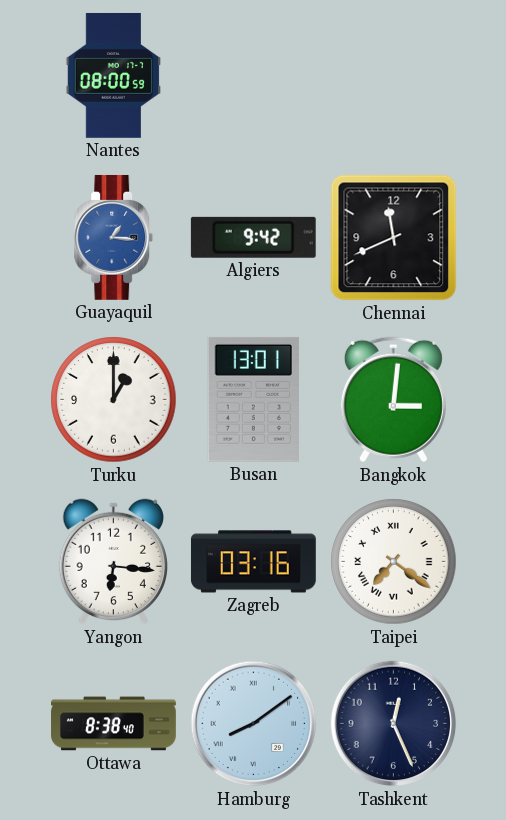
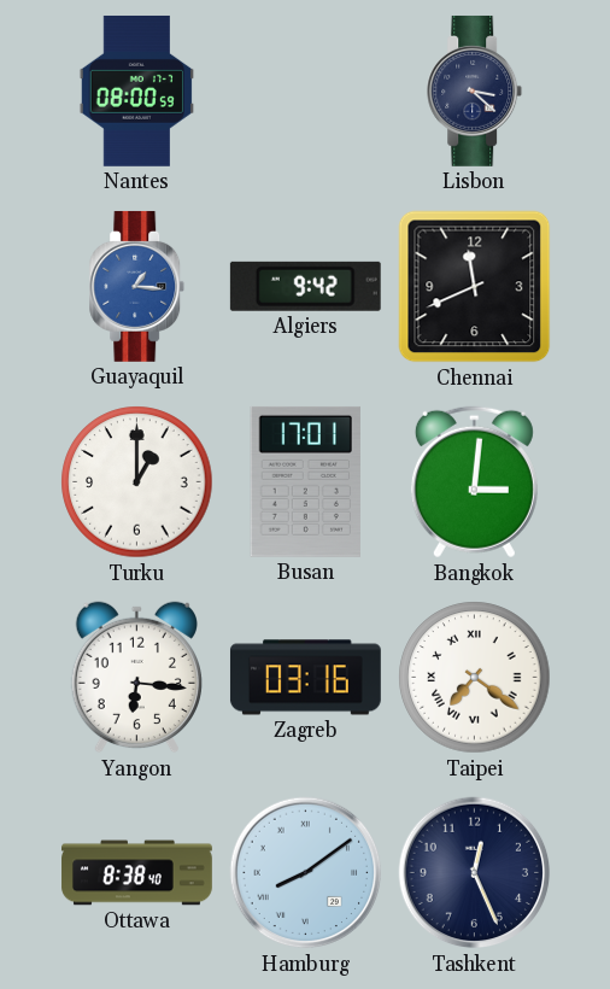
Lisbon: none -> 3:22
Busan: 13:01 -> 17:01
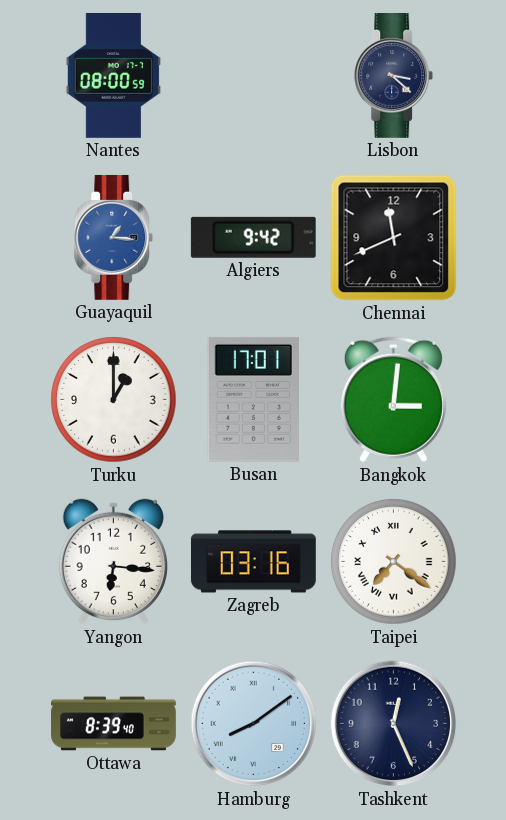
Ottawa: 8:38 -> 8:39
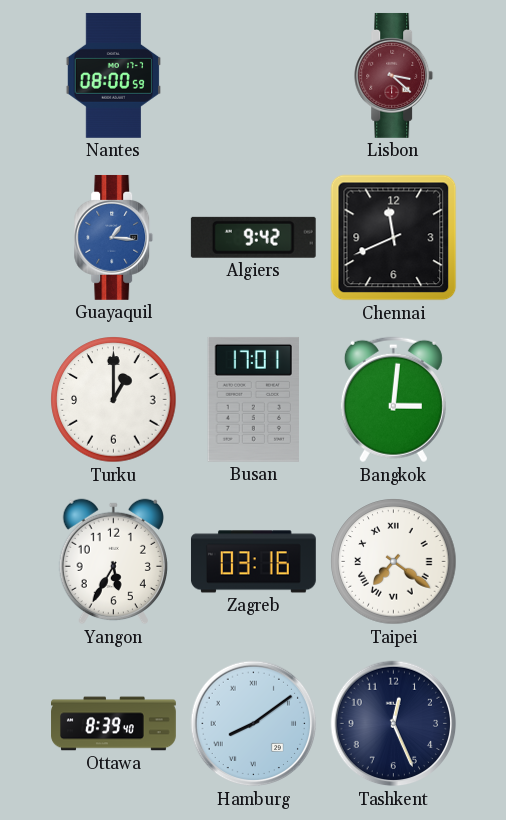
Lisbon dial: navy -> burgundy
Yangon: 6:16 -> 5:35
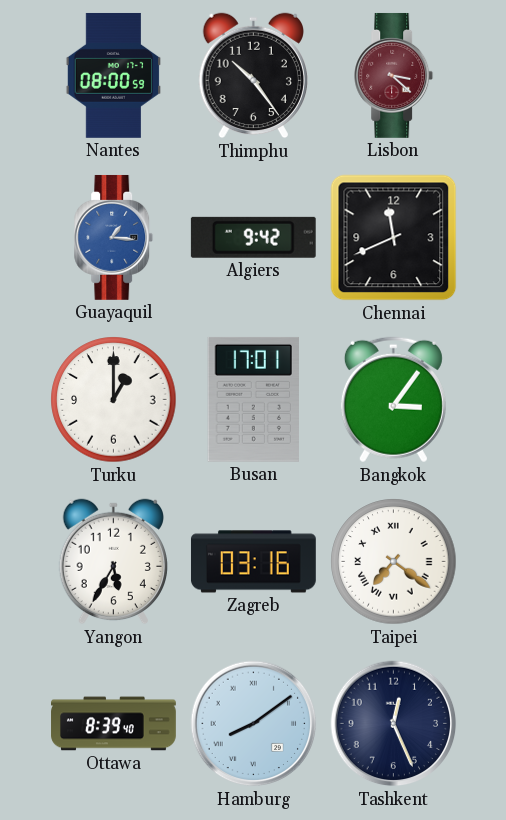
Thimphu: none -> 10:24
Bangkok: 3:01 -> 3:06
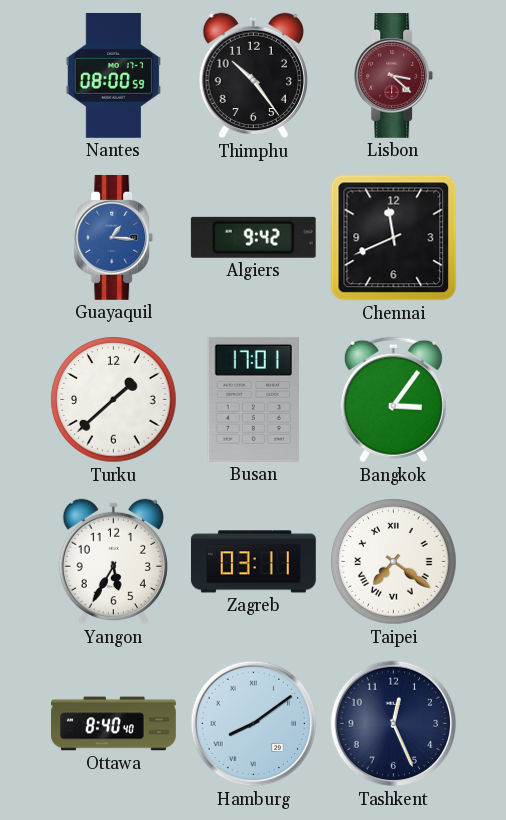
Turku: 1:00 -> 1:38
Zagreb: 03:16 -> 03:11
Ottawa: 8:39 -> 8:40
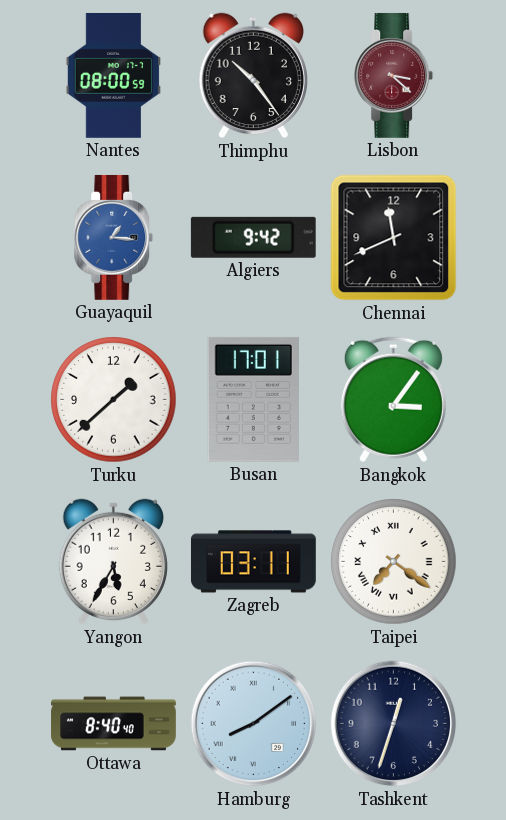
Tashkent: 12:26 -> 12:33
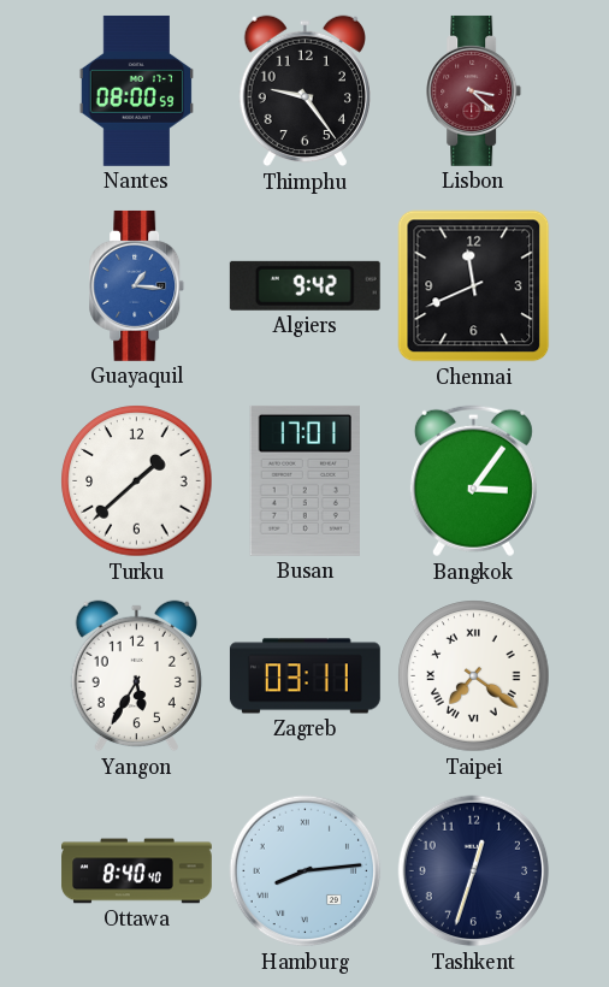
Thimphu: 10:24 -> 9:24
Hamburg: 8:09 -> 8:14
